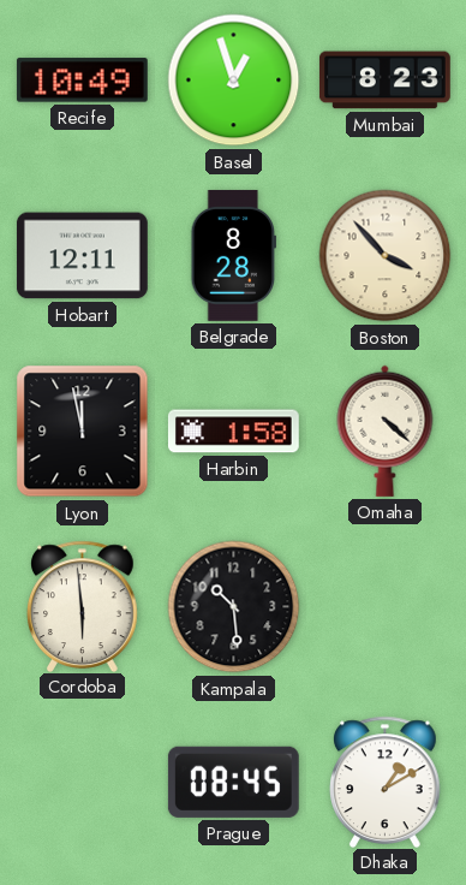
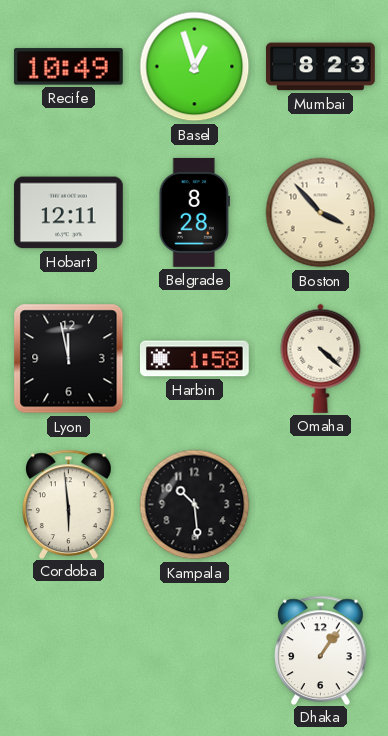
Prague: 08:45 -> none
Dhaka: 1:10 -> 1:06
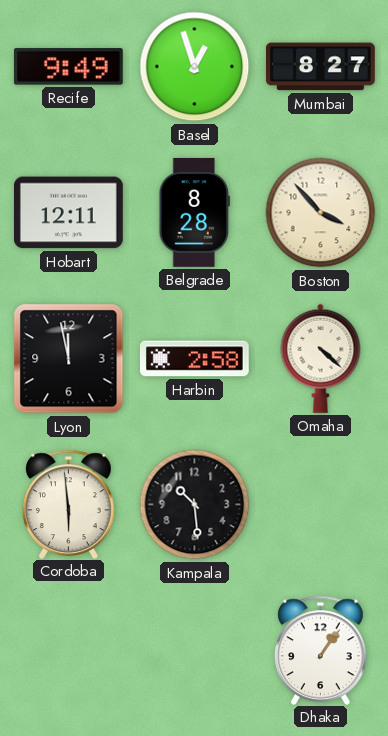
Recife: 10:49 -> 9:49
Mumbai: 8:23 -> 8:27
Harbin: 1:58 -> 2:58
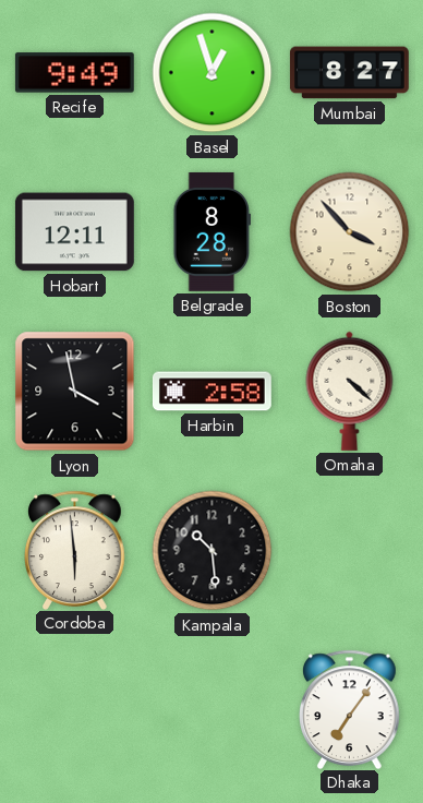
Lyon: 11:58 -> 3:58
Dhaka: 1:06 -> 7:06
